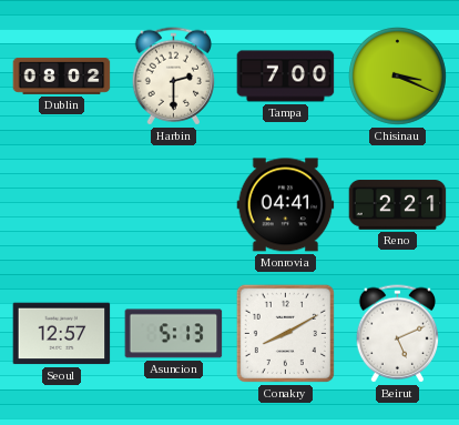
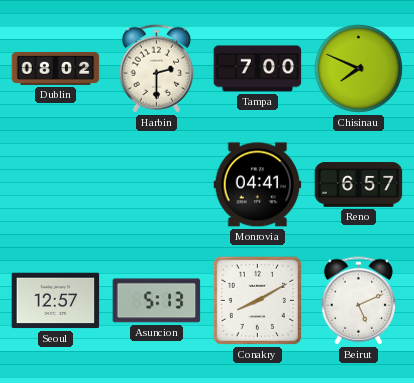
Chisinau: 3:19 -> 7:49
Reno: 2:21 -> 6:57
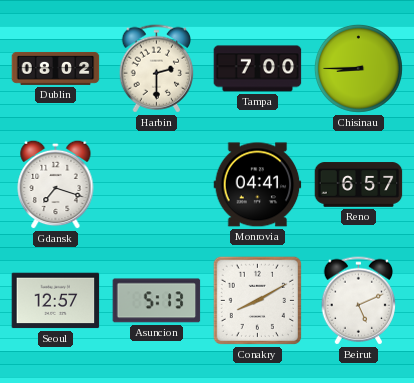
Chisinau: 7:49 -> 8:45
Gdansk: none -> 7:18
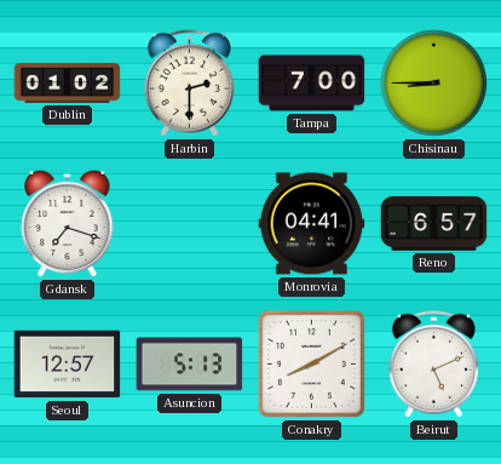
Dublin: 08:02 -> 01:02
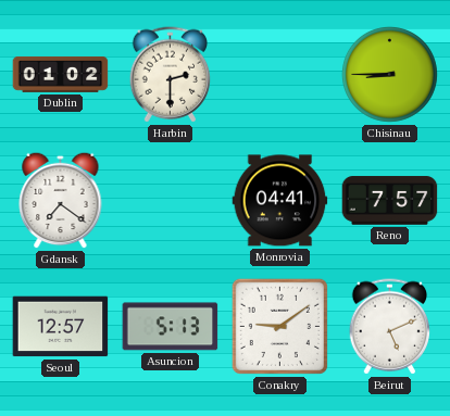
Tampa: 7:00 -> none
Gdansk: 7:18 -> 7:21
Reno: 6:57 -> 7:57
Conakry: 8:10 -> 9:09
